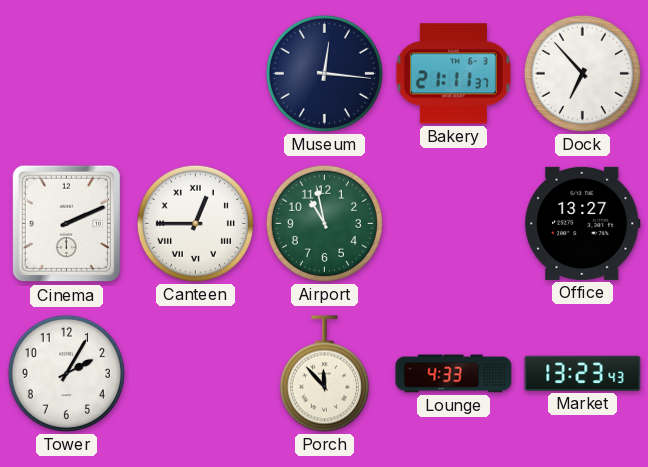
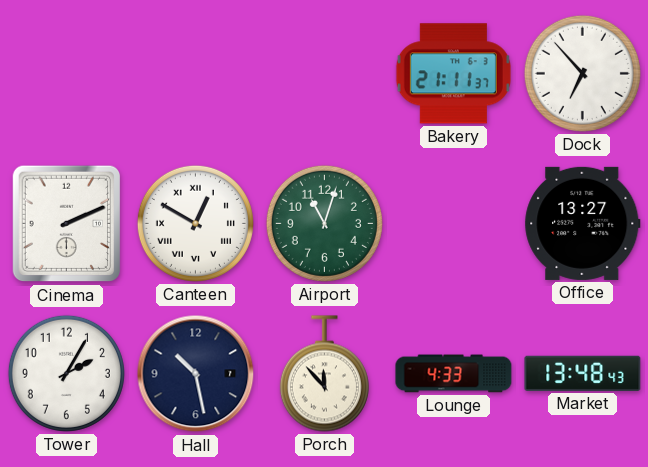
Museum: 12:16 -> none
Canteen: 12:45 -> 12:50
Airport: 10:58 -> 11:03
Hall: none -> 10:28
Market: 13:23 -> 13:48
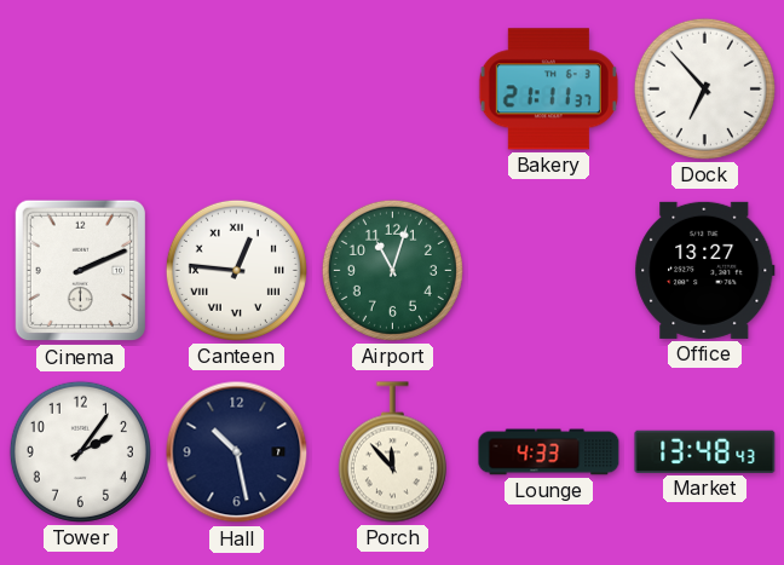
Canteen: 12:50 -> 12:46
Tower: 2:05 -> 2:06
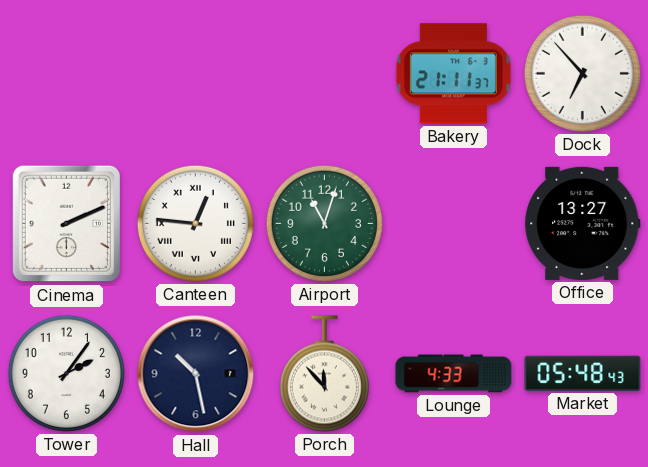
Market: 13:48 -> 05:48
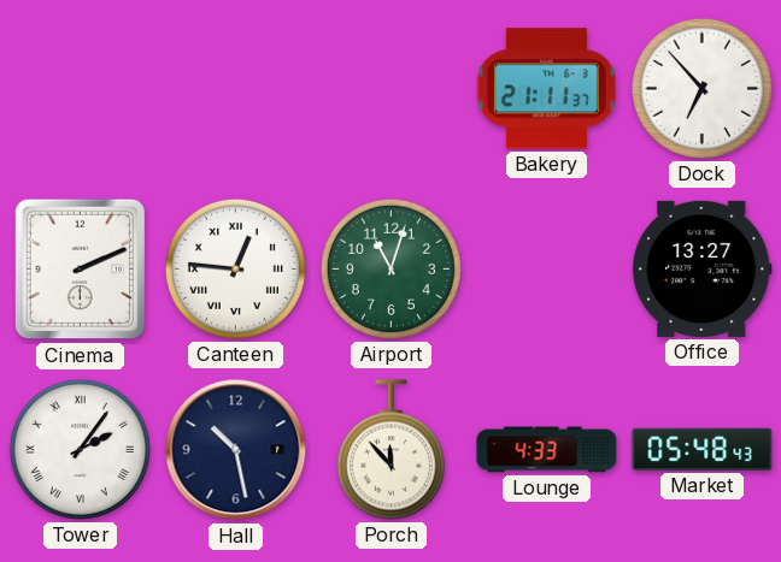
Tower numerals: Arabic -> Roman
